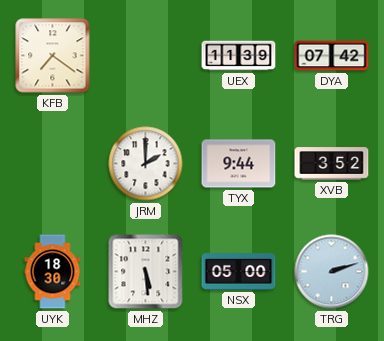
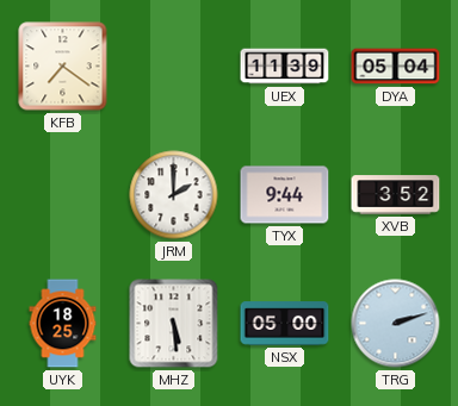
DYA: 07:42 -> 05:04
UYK: 18:30 -> 18:25
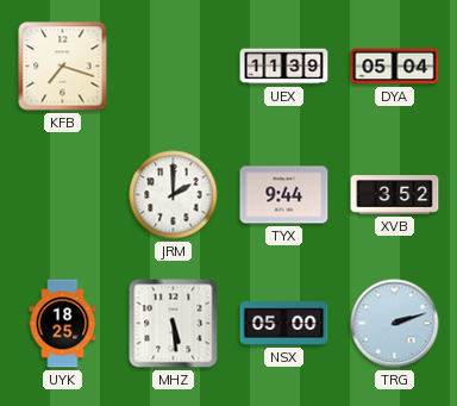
KFB: 7:21 -> 7:18
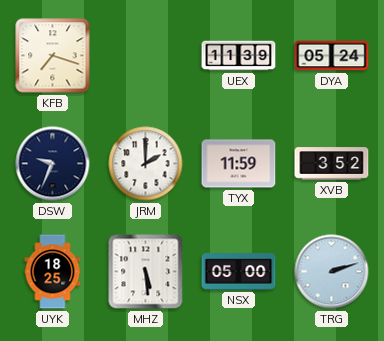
DYA: 05:04 -> 05:24
DSW: none -> 9:34
TYX: 9:44 -> 11:59
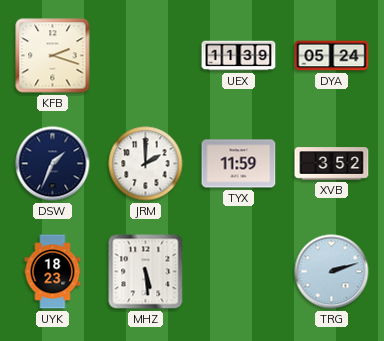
KFB: 7:18 -> 2:18
DSW: 9:34 -> 1:34
UYK: 18:25 -> 18:23
NSX: 05:00 -> none
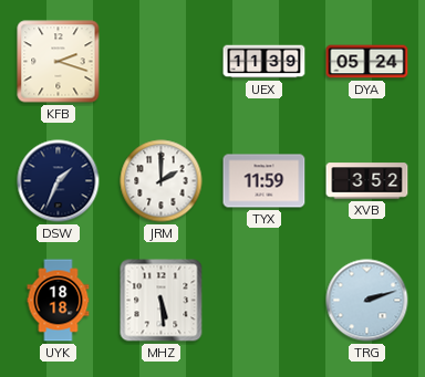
UYK: 18:23 -> 18:18
